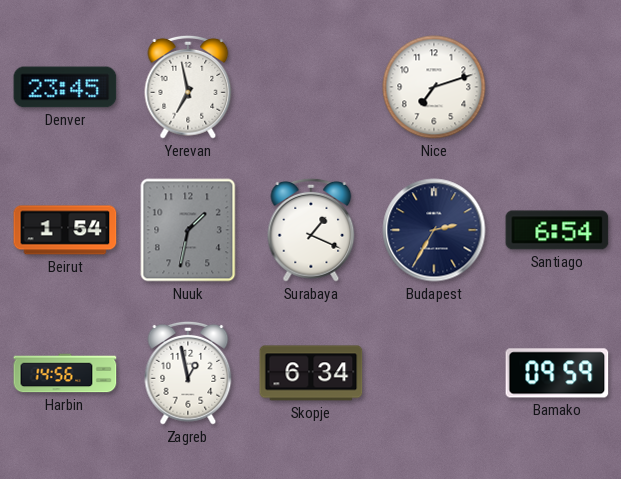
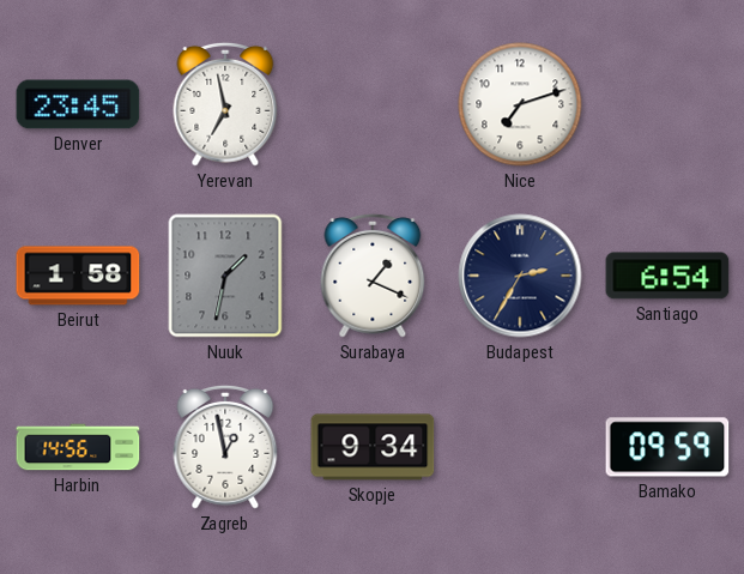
Beirut: 1:54 -> 1:58
Skopje: 6:34 -> 9:34
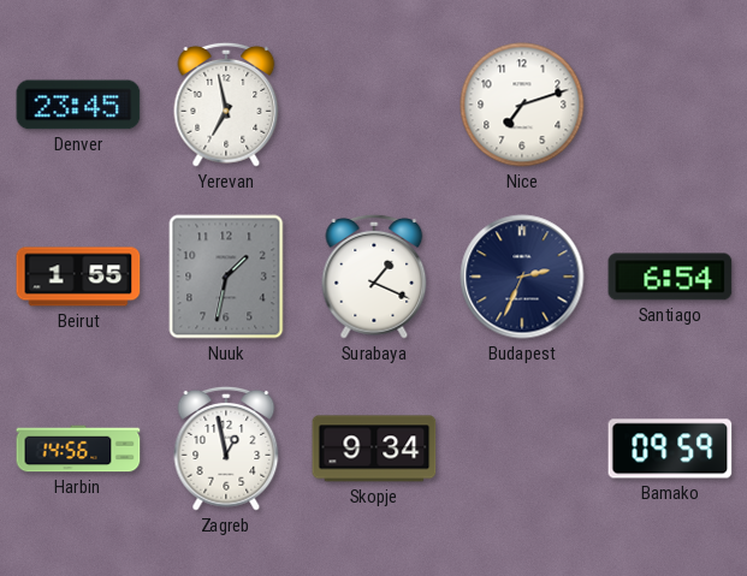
Beirut: 1:58 -> 1:55
Budapest: 2:35 -> 2:34
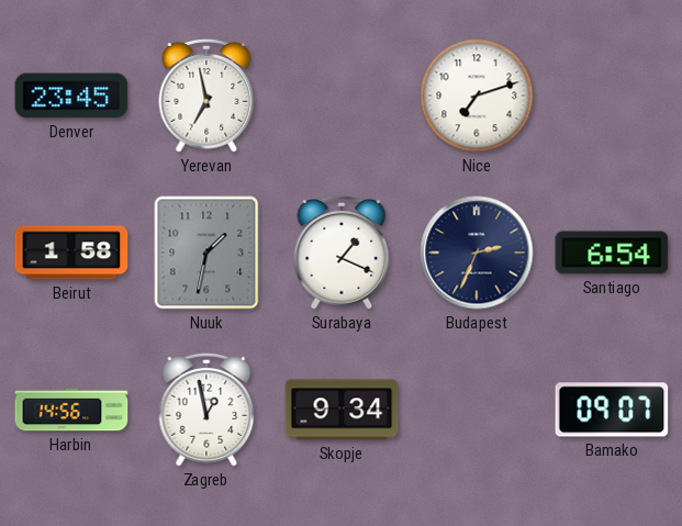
Beirut: 1:55 -> 1:58
Bamako: 09:59 -> 09:07
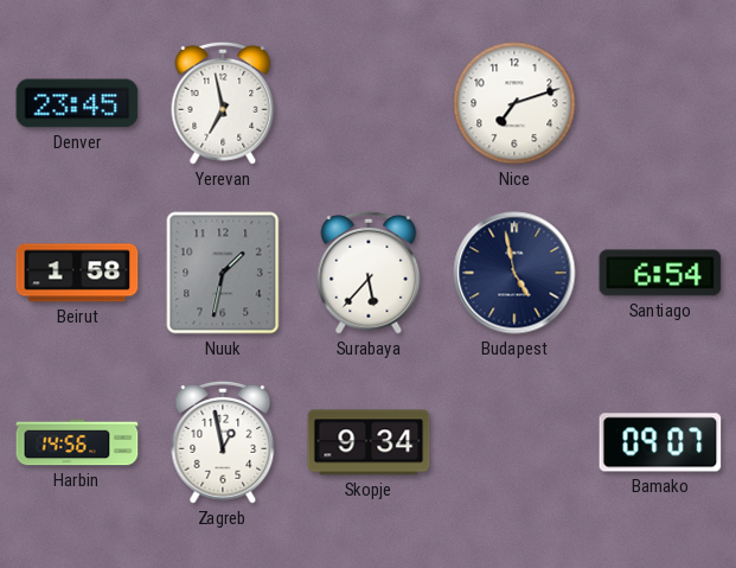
Surabaya: 1:19 -> 5:37
Budapest: 2:34 -> 4:58
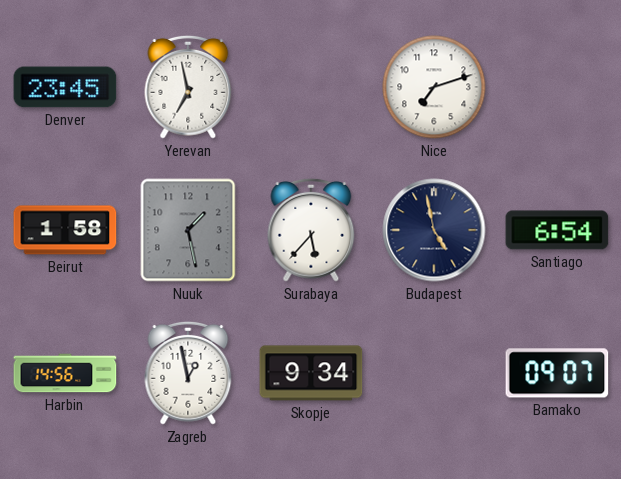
Nuuk: 1:32 -> 1:28
